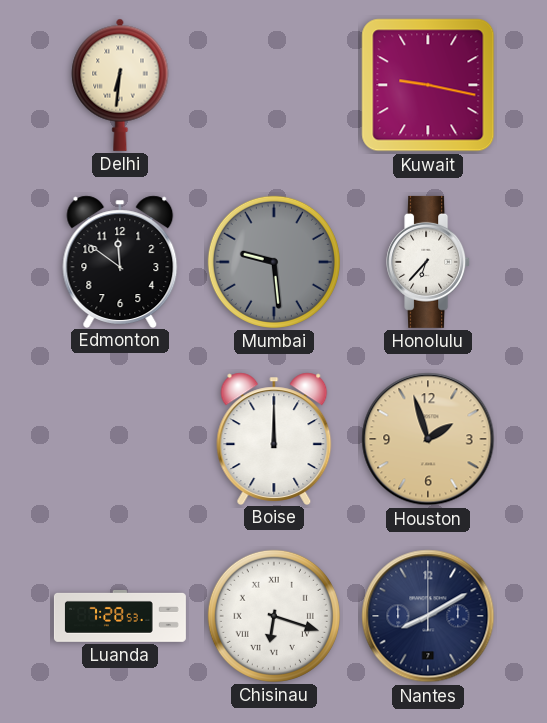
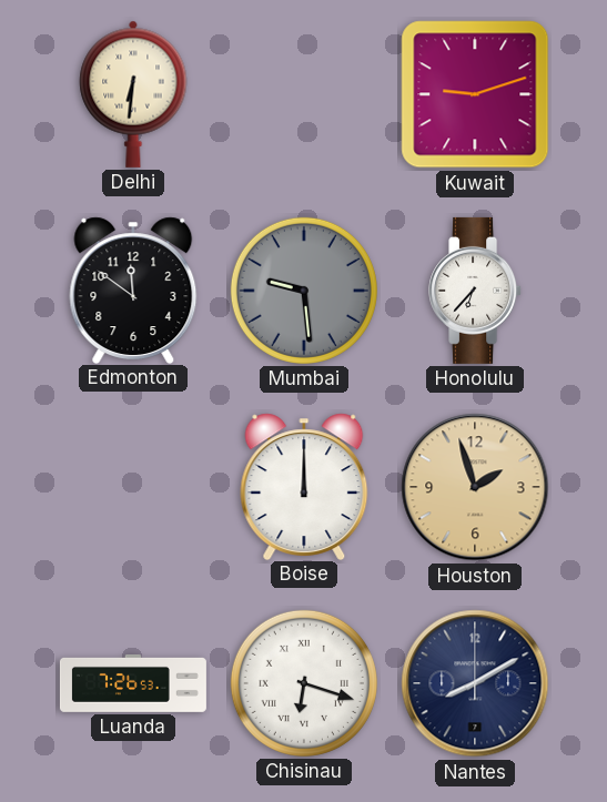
Kuwait: 9:17 -> 9:12
Luanda: 7:28 -> 7:26
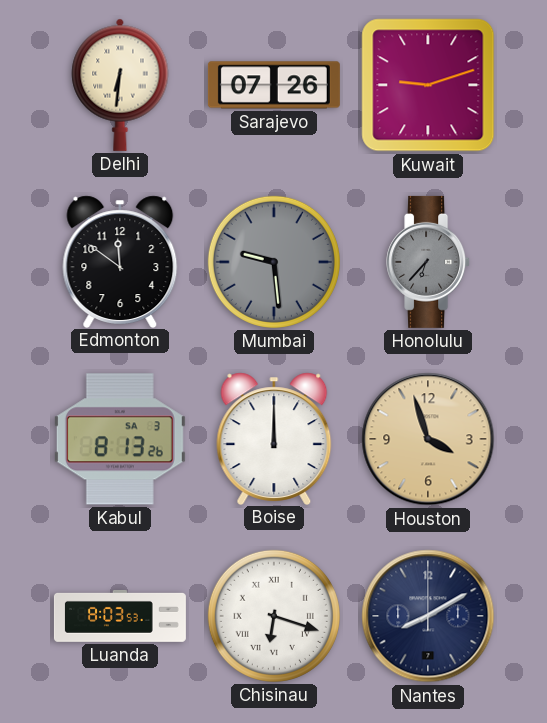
Sarajevo: none -> 07:26
Honolulu dial: white -> grey
Kabul: none -> 8:13
Houston: 1:57 -> 3:57
Luanda: 7:26 -> 8:03
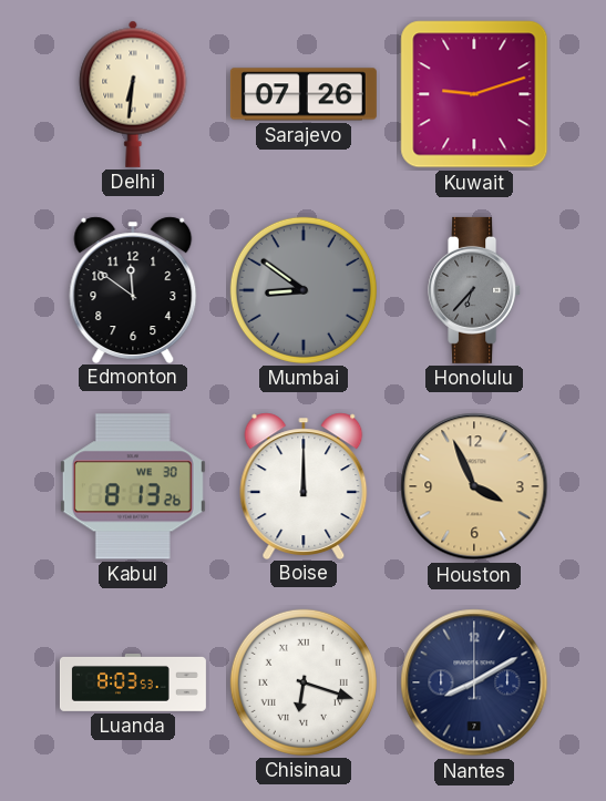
Mumbai: 9:29 -> 8:51
Kabul date: SA 3 -> WE 30
Houston: 3:57 -> 3:56
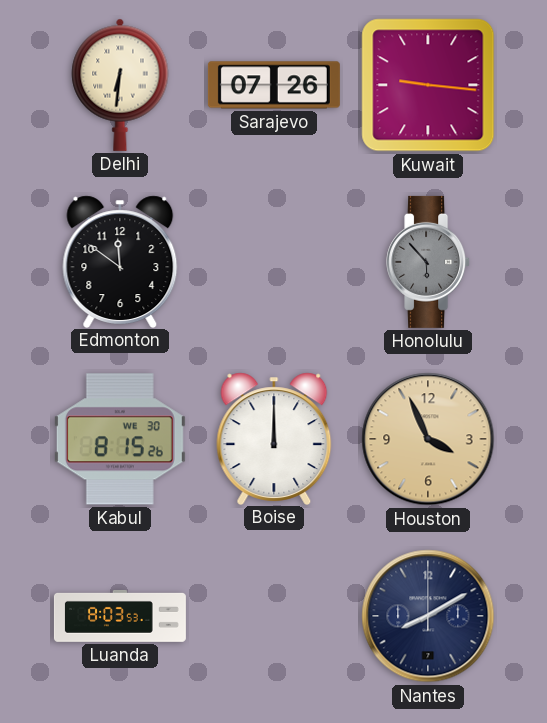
Kuwait: 9:12 -> 9:16
Mumbai: 8:51 -> none
Honolulu: 6:37 -> 5:53
Kabul: 8:13 -> 8:15
Chisinau: 6:18 -> none
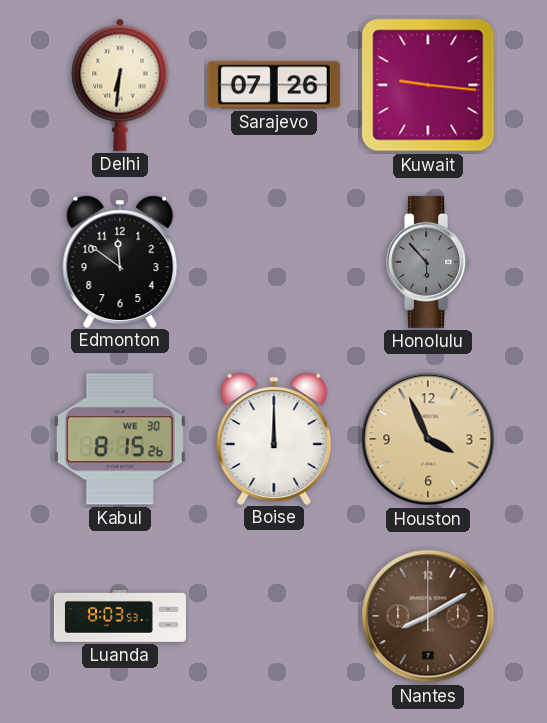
Nantes dial: navy -> brown
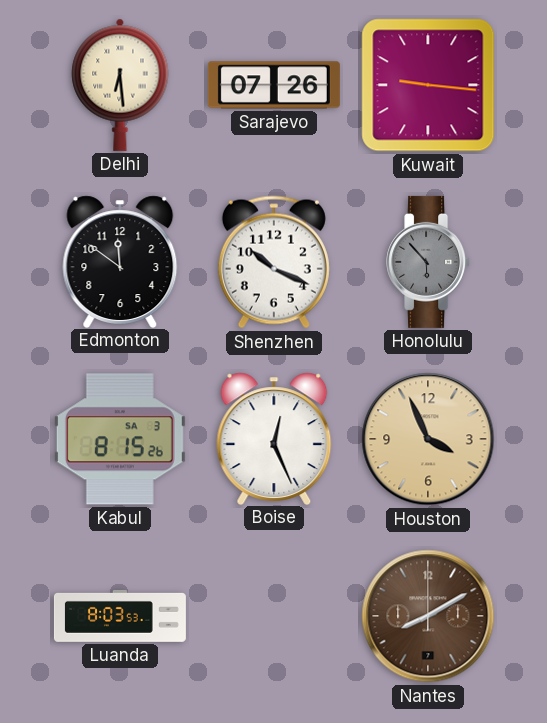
Delhi: 6:31 -> 6:29
Shenzhen: none -> 10:19
Kabul date: WE 30 -> SA 3
Boise: 12:00 -> 12:26
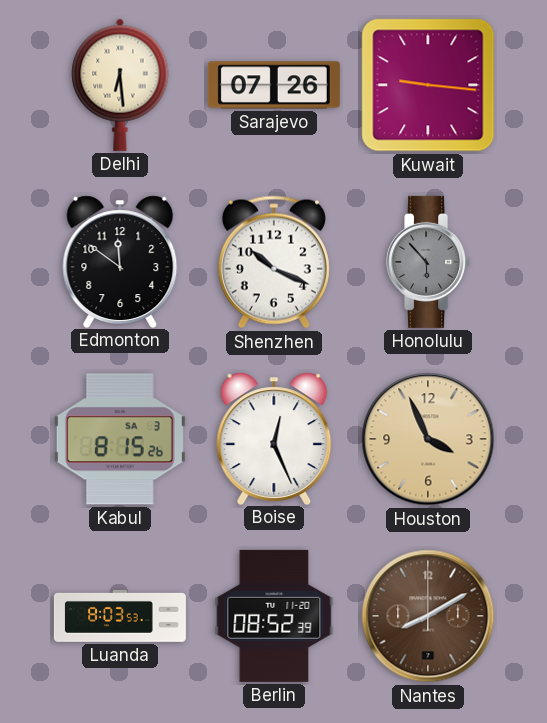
Berlin: none -> 08:52
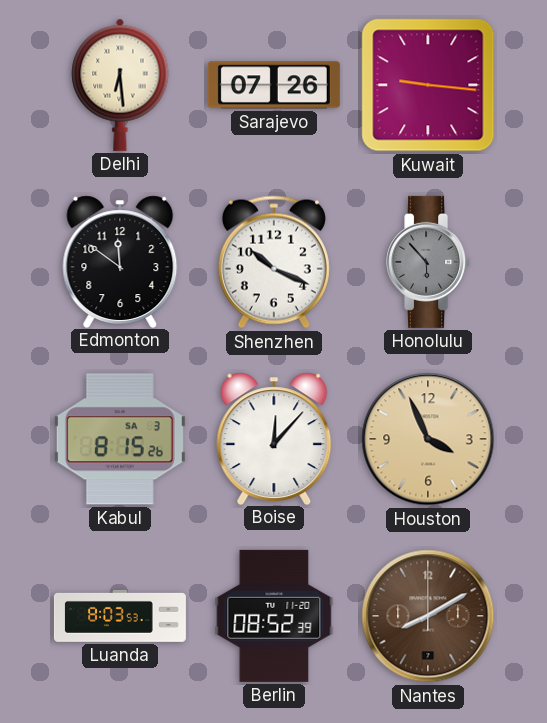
Boise: 12:26 -> 12:07
